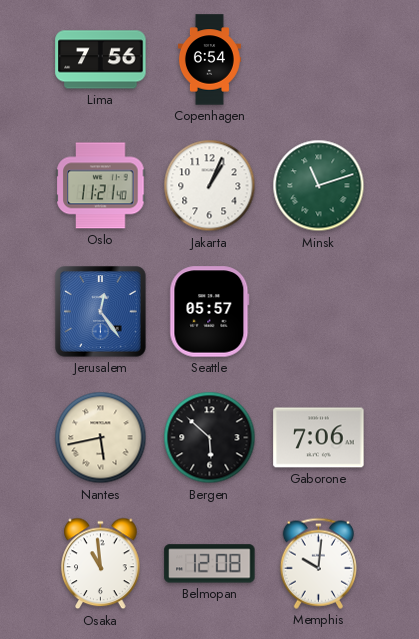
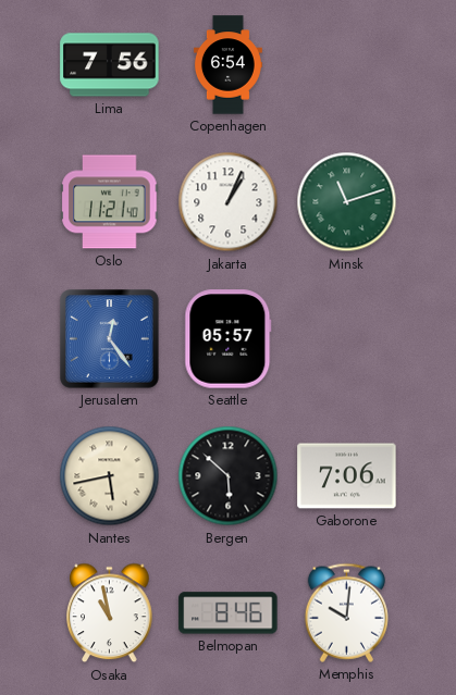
Osaka: 10:59 -> 10:58
Belmopan: 12:08 -> 8:46
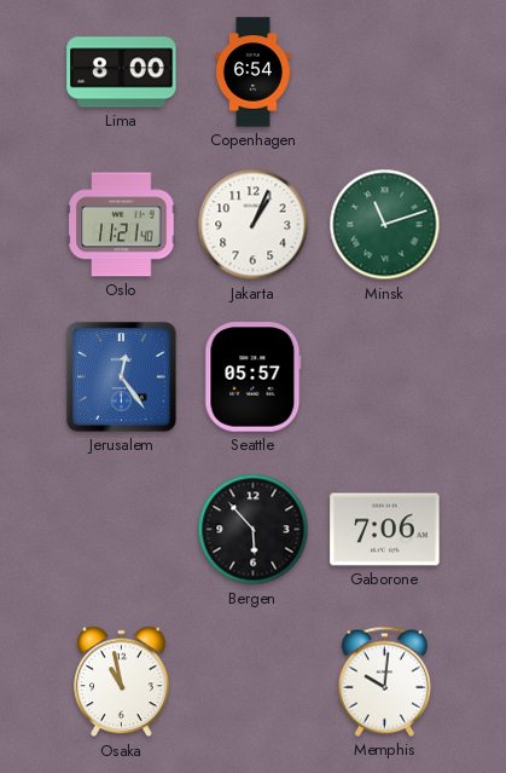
Lima: 7:56 -> 8:00
Nantes: 5:43 -> none
Bergen: 5:52 -> 5:53
Belmopan: 8:46 -> none
